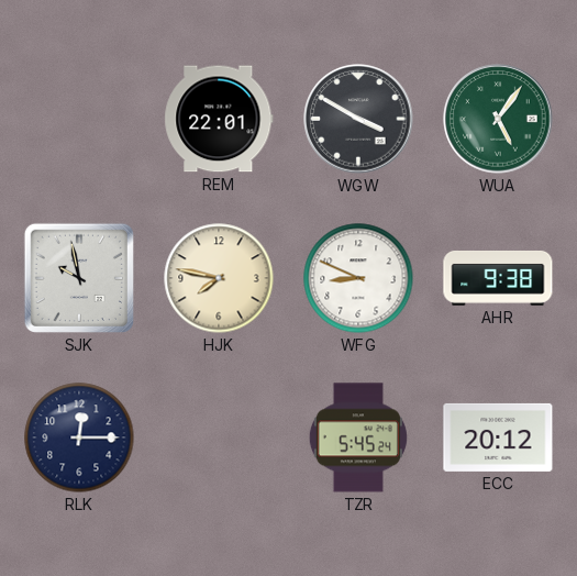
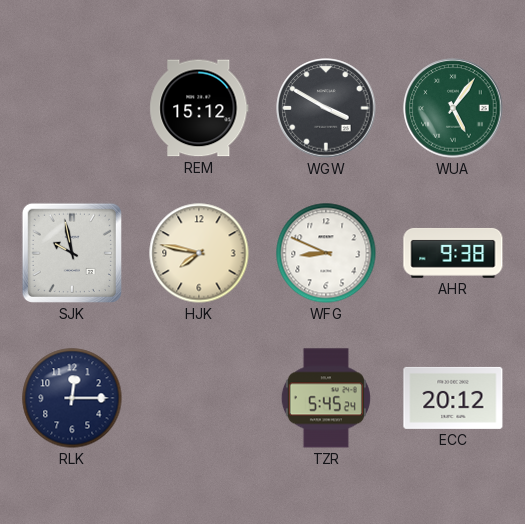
REM: 22:01 -> 15:12
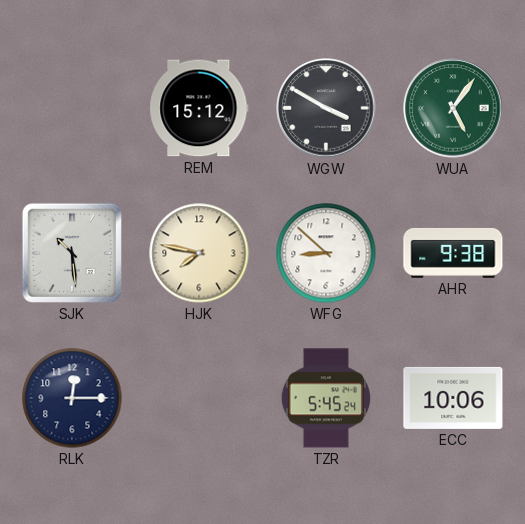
SJK: 9:58 -> 10:29
WFG: 8:49 -> 8:52
ECC: 20:12 -> 10:06
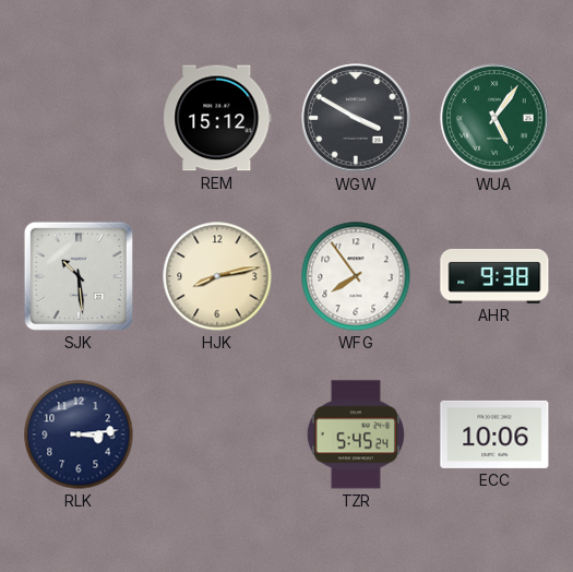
HJK: 7:47 -> 8:13
WFG: 8:52 -> 7:54
RLK: 12:15 -> 3:14
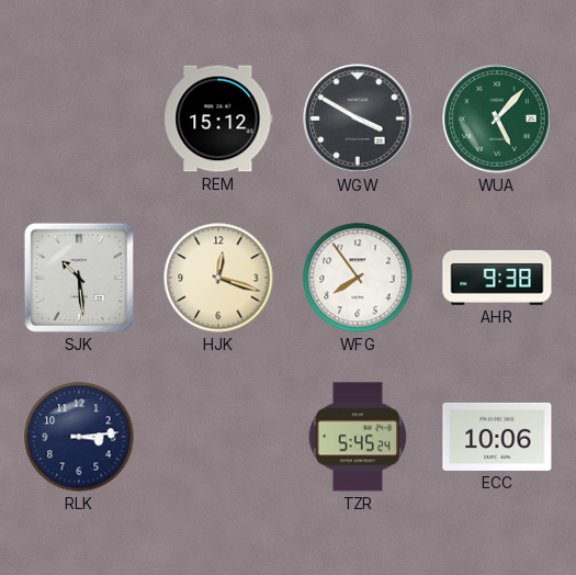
WUA: 5:06 -> 5:07
HJK: 8:13 -> 12:18
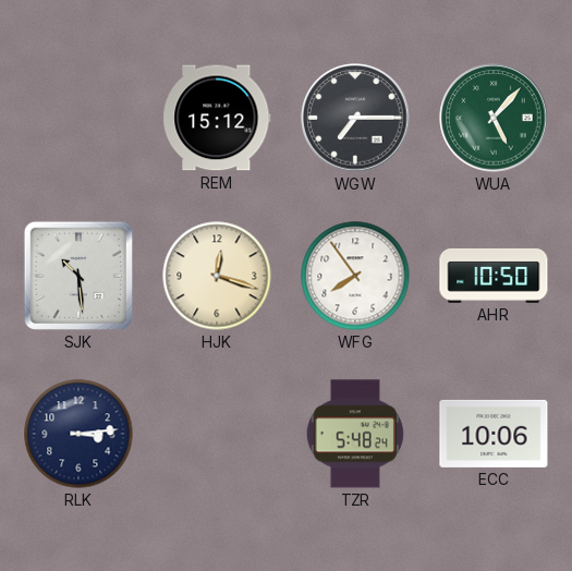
WGW: 3:50 -> 7:15
AHR: 9:38 -> 10:50
TZR: 5:45 -> 5:48
